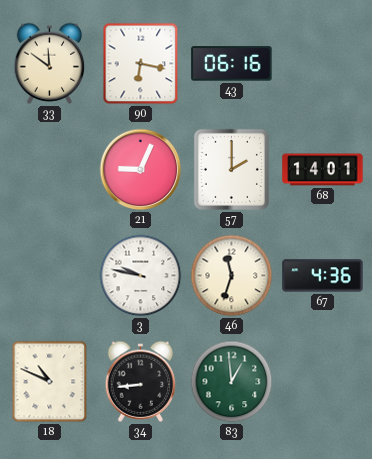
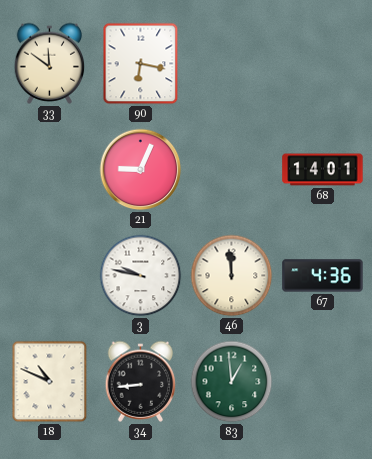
43: 06:16 -> none
57: 2:00 -> none
46: 11:33 -> 11:59
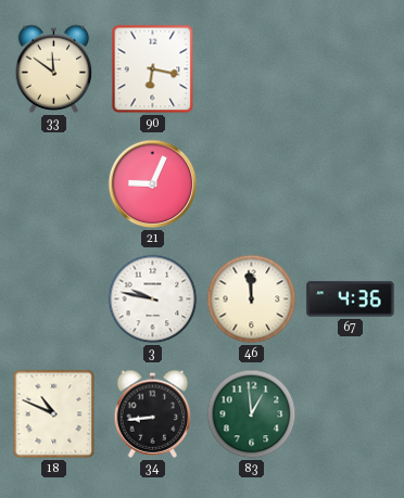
68: 14:01 -> none
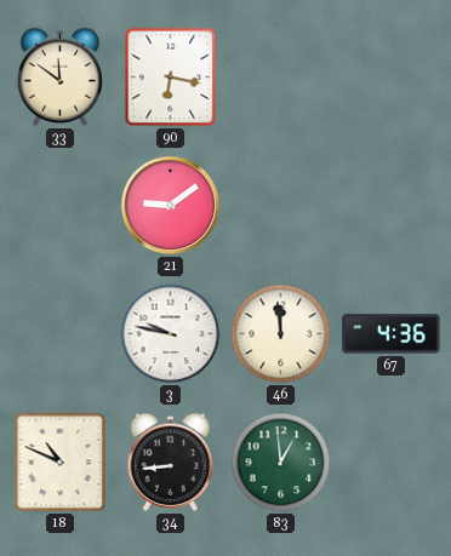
21: 9:04 -> 9:09
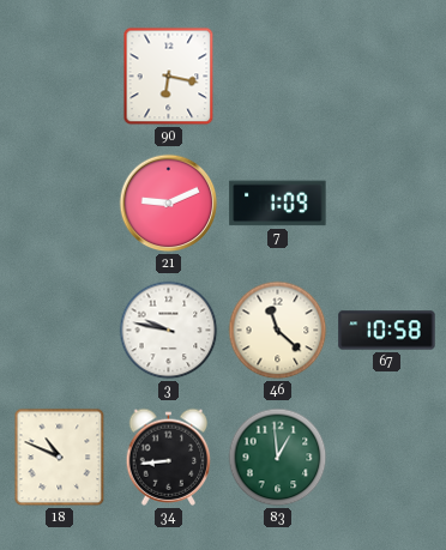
33: 11:51 -> none
21: 9:09 -> 9:11
7: none -> 1:09
46: 11:59 -> 11:22
67: 4:36 -> 10:58
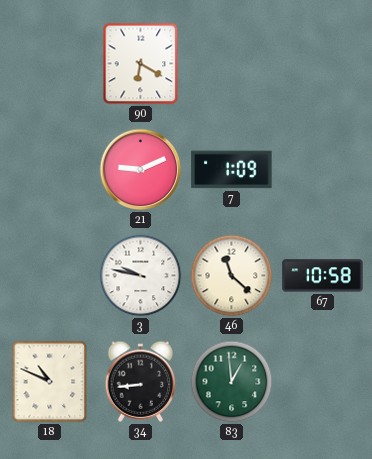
90: 6:17 -> 6:20
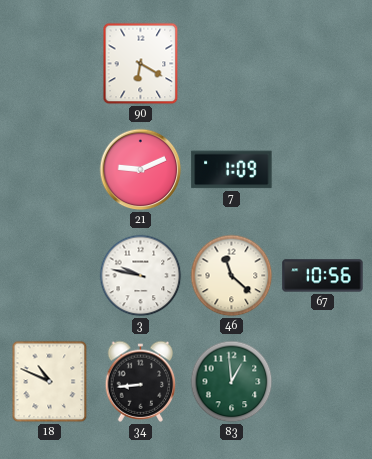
67: 10:58 -> 10:56
